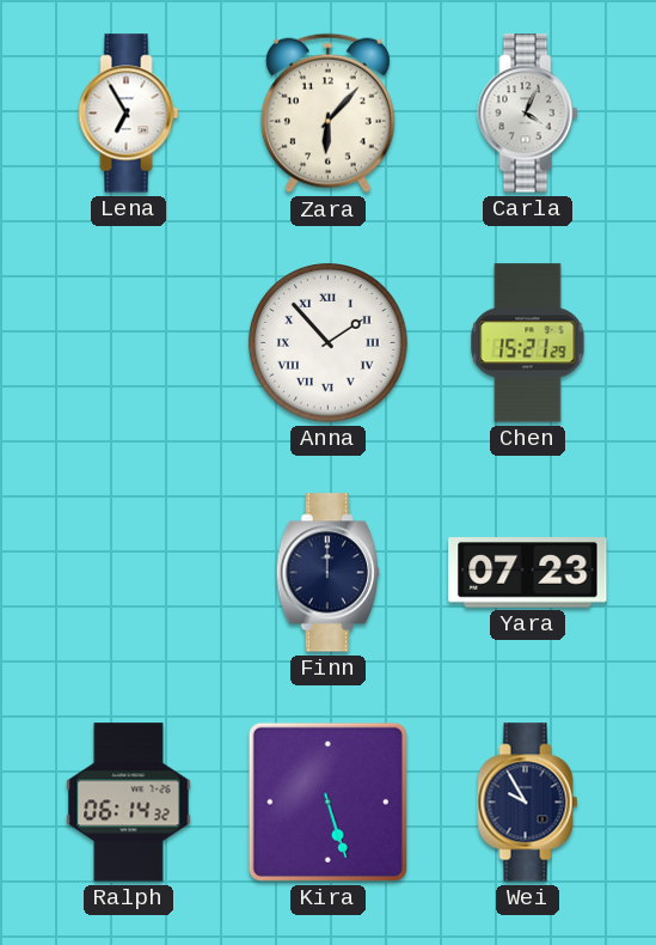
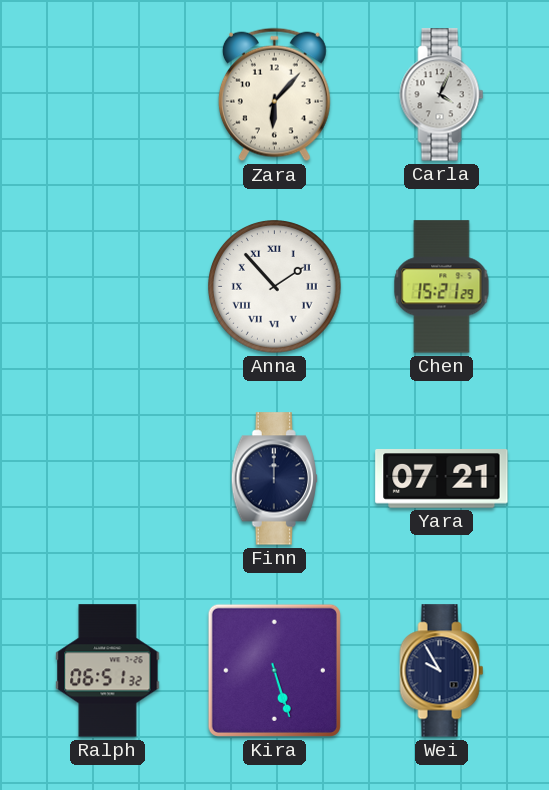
Lena: 6:55 -> none
Yara: 07:23 -> 07:21
Ralph: 06:14 -> 06:51
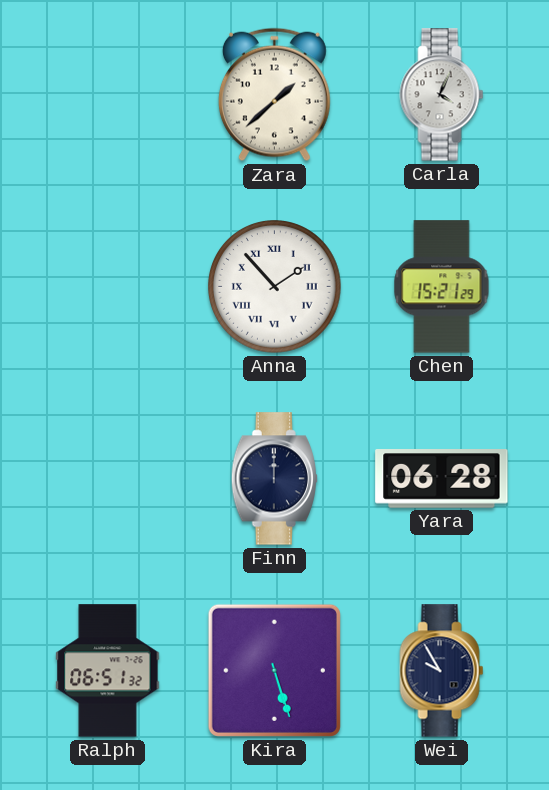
Zara: 6:07 -> 1:38
Yara: 07:21 -> 06:28
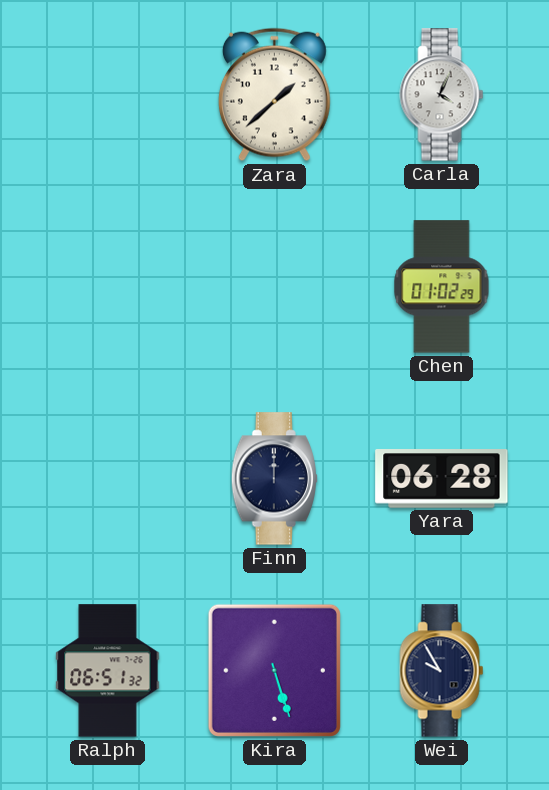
Anna: 1:53 -> none
Chen: 15:21 -> 01:02
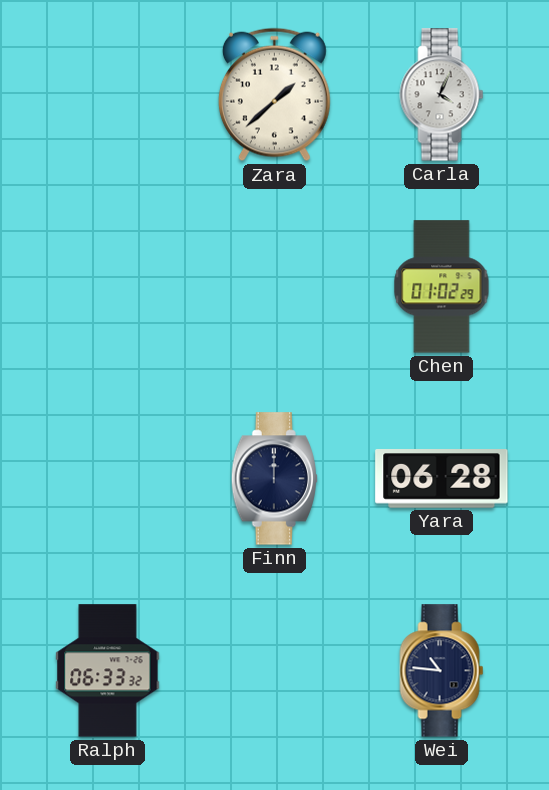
Ralph: 06:51 -> 06:33
Kira: 5:27 -> none
Wei: 9:55 -> 10:46
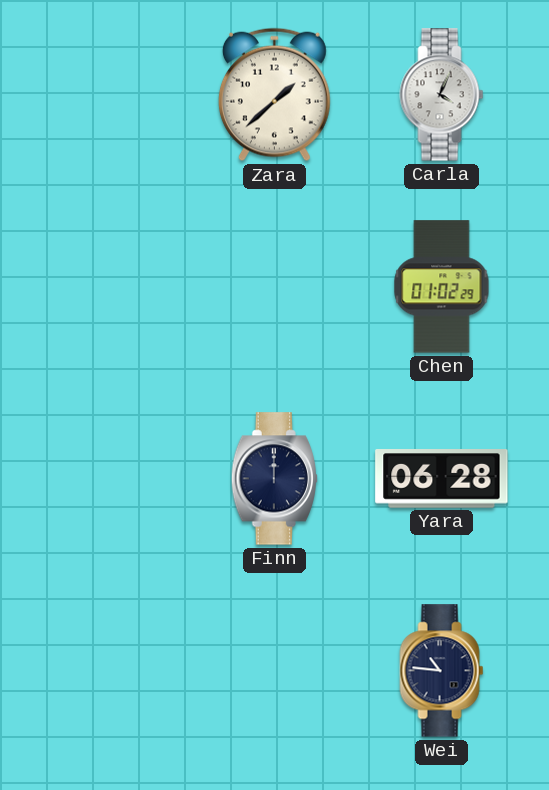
Ralph: 06:33 -> none
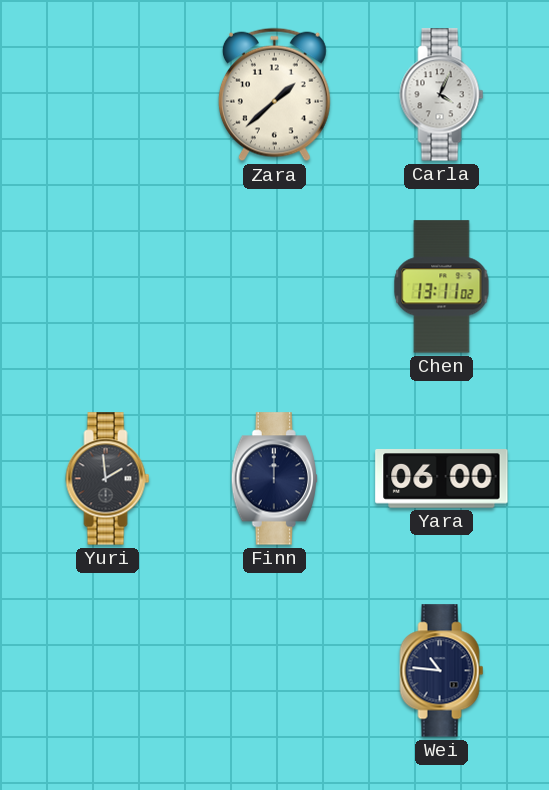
Chen: 01:02 -> 13:11
Yuri: none -> 1:59
Yara: 06:28 -> 06:00
